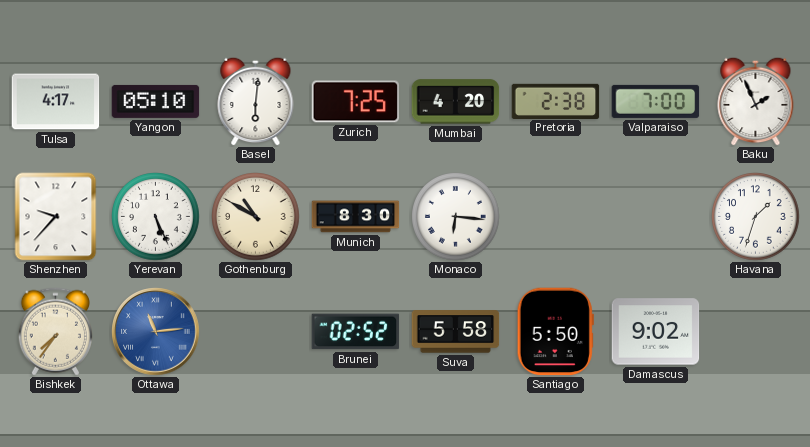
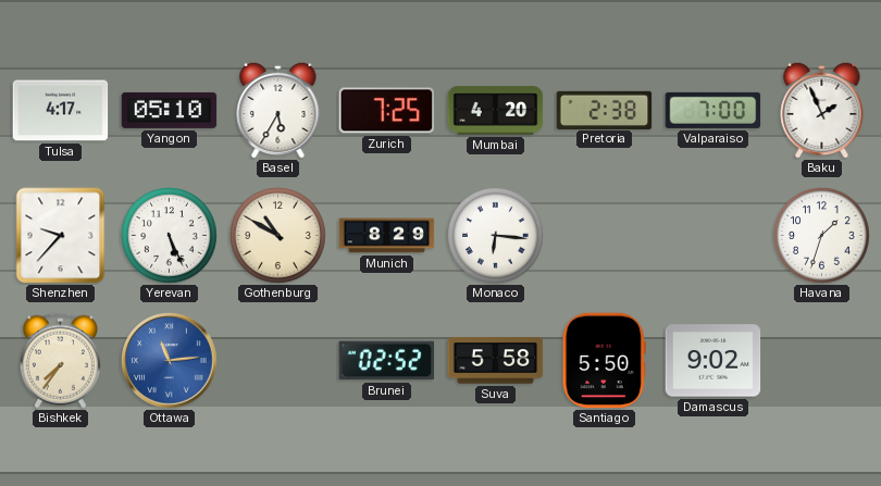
Basel: 6:01 -> 5:35
Munich: 8:30 -> 8:29
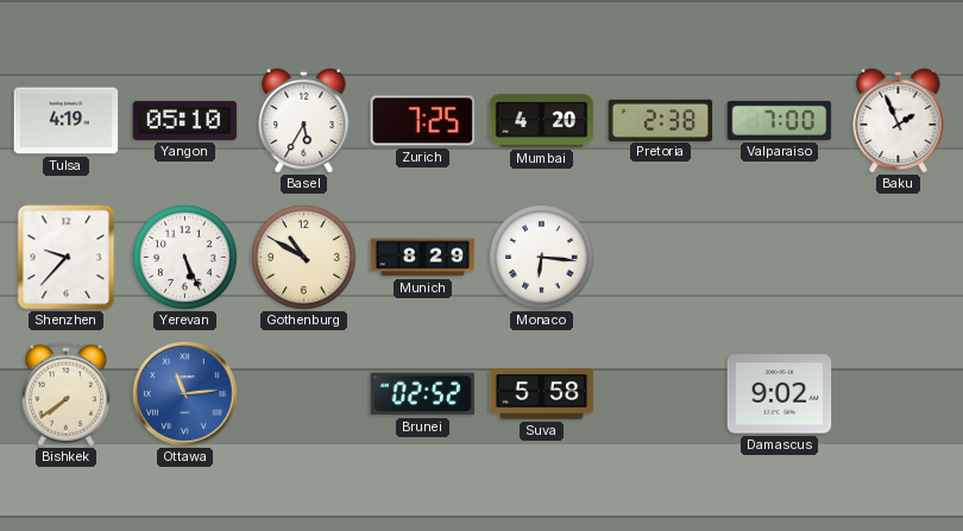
Tulsa: 4:17 -> 4:19
Havana: 1:33 -> none
Bishkek: 7:36 -> 7:39
Santiago: 5:50 -> none
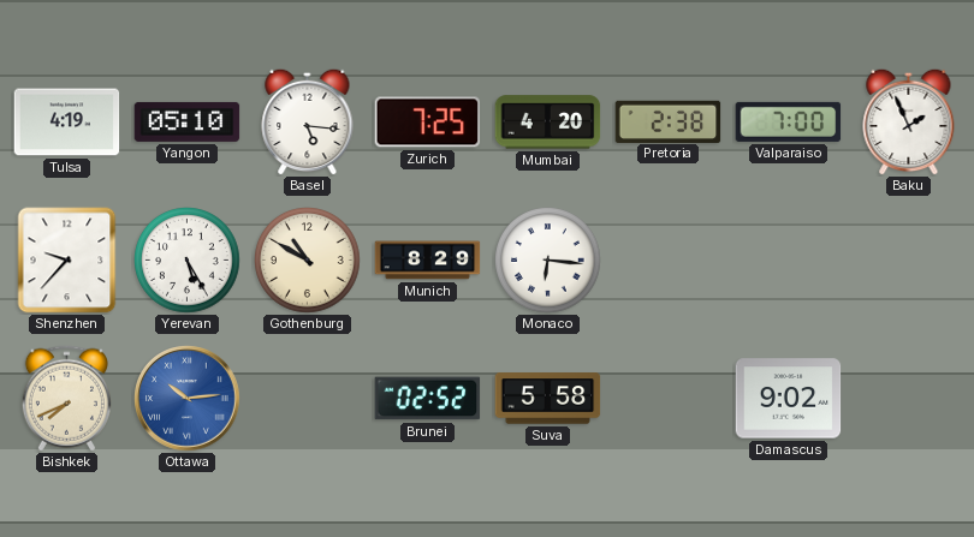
Basel: 5:35 -> 5:16
Yerevan: 5:26 -> 5:25
Bishkek: 7:39 -> 7:41
Ottawa: 11:14 -> 10:14
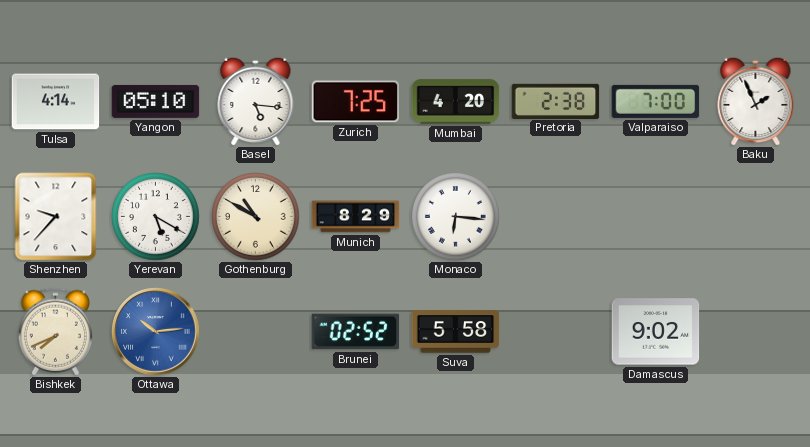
Tulsa: 4:19 -> 4:14
Yerevan: 5:25 -> 5:20
